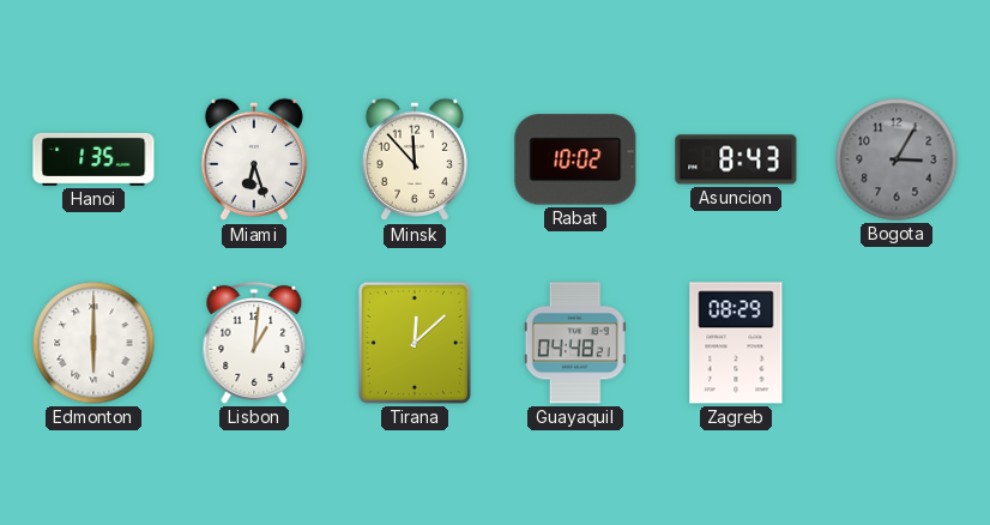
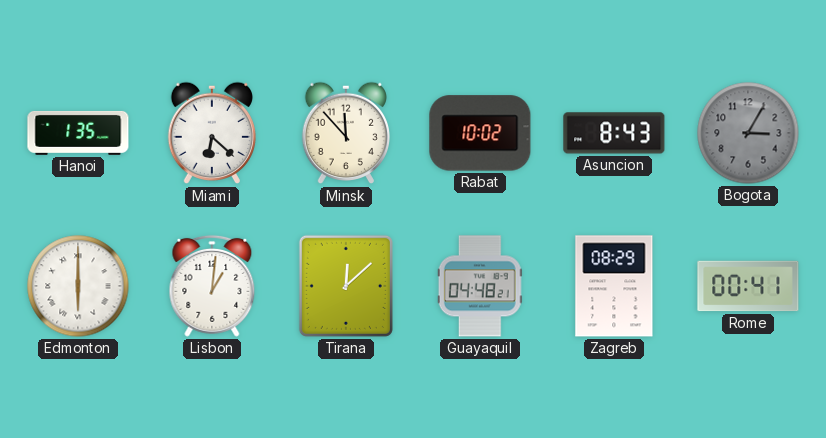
Miami: 6:27 -> 6:22
Rome: none -> 00:41
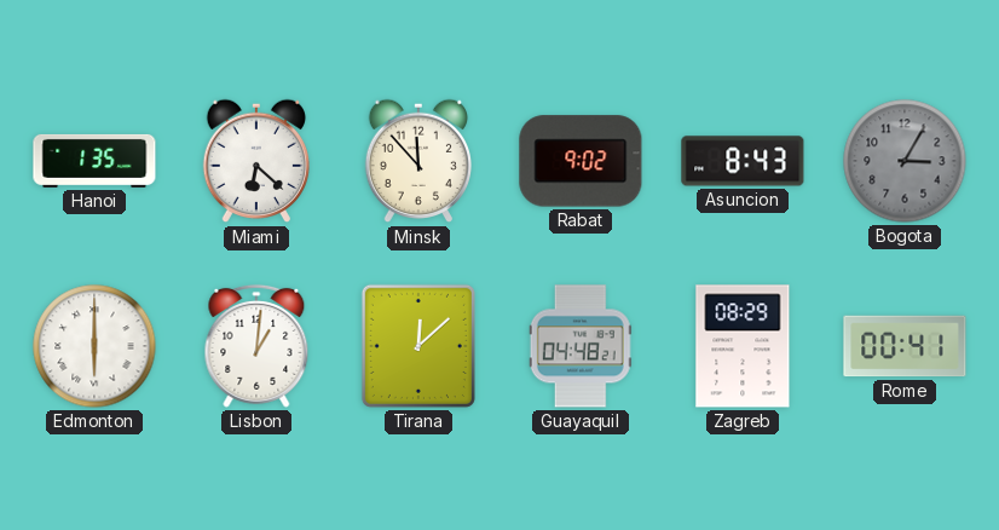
Rabat: 10:02 -> 9:02
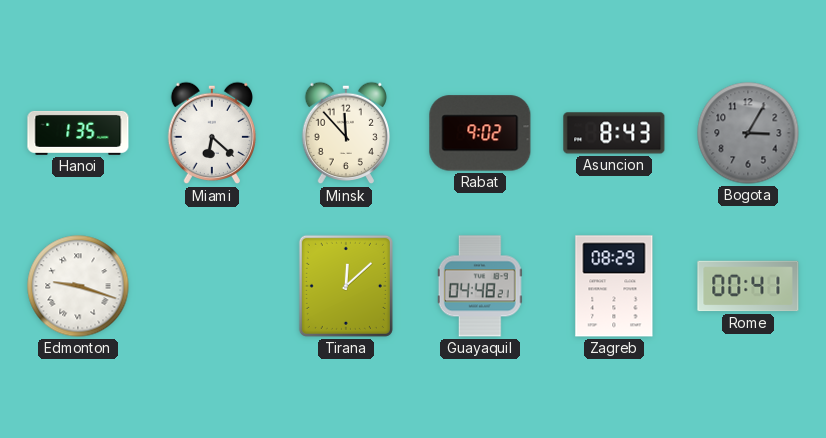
Edmonton: 6:00 -> 9:18
Lisbon: 1:01 -> none
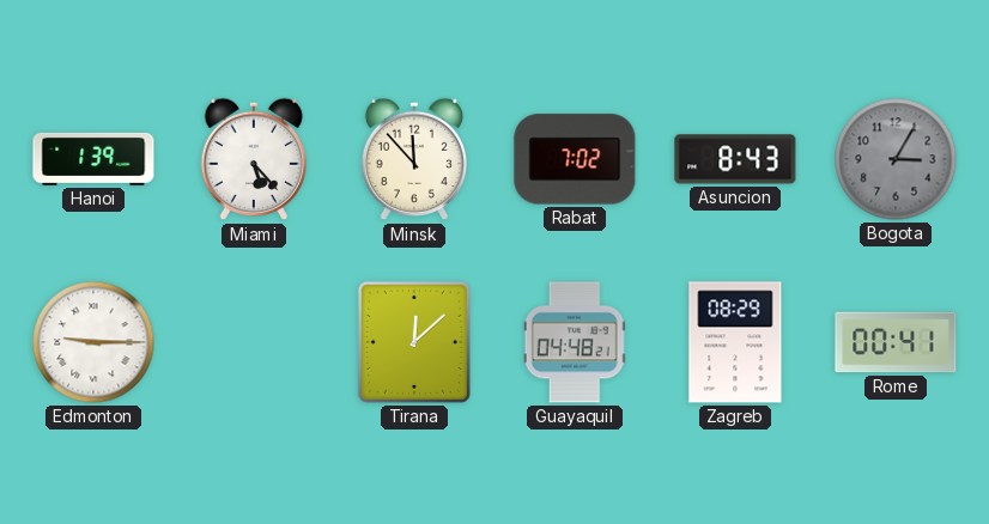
Hanoi: 1:35 -> 1:39
Miami: 6:22 -> 5:23
Rabat: 9:02 -> 7:02
Edmonton: 9:18 -> 9:15
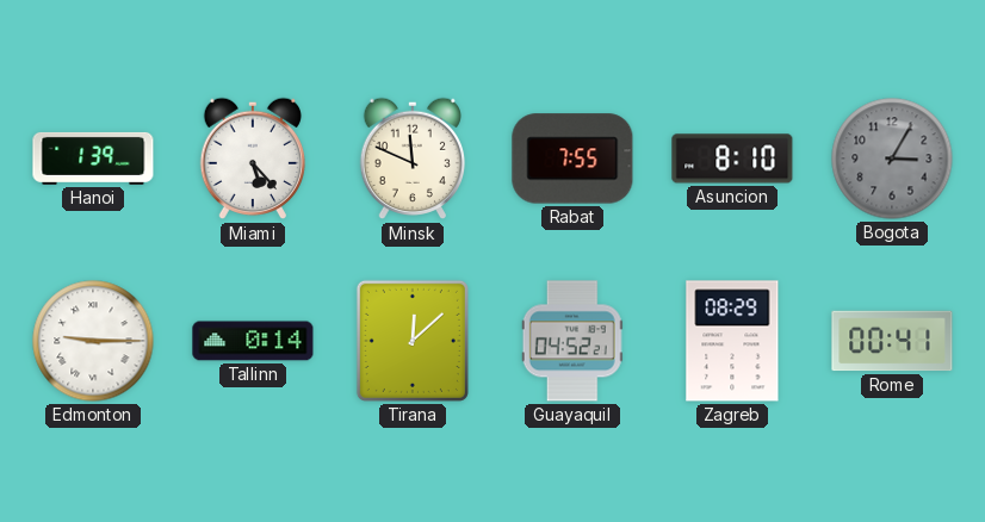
Minsk: 11:53 -> 11:49
Rabat: 7:02 -> 7:55
Asuncion: 8:43 -> 8:10
Tallinn: none -> 0:14
Guayaquil: 04:48 -> 04:52
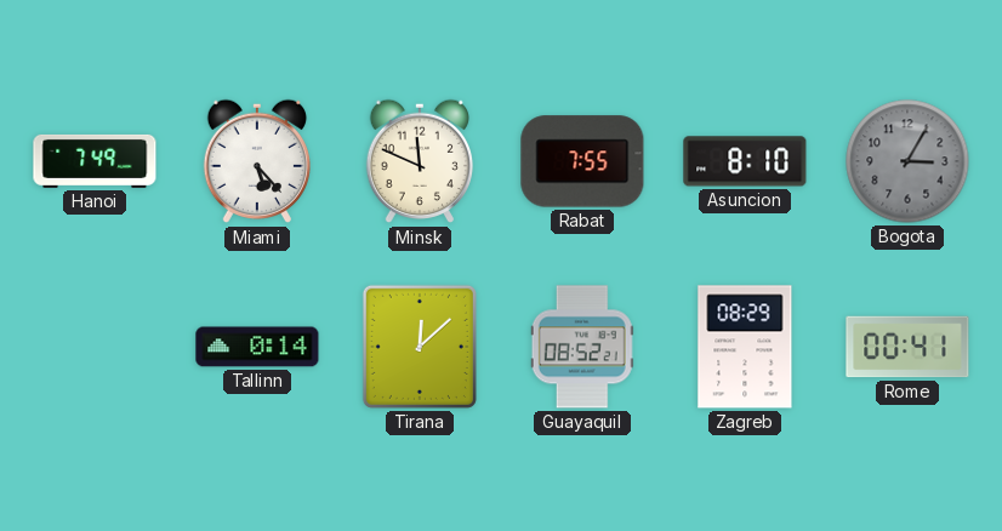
Hanoi: 1:39 -> 7:49
Edmonton: 9:15 -> none
Guayaquil: 04:52 -> 08:52
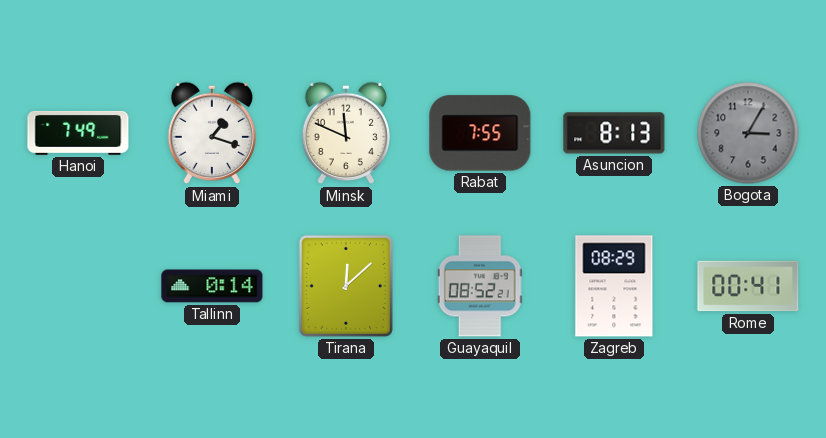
Miami: 5:23 -> 1:18
Asuncion: 8:10 -> 8:13
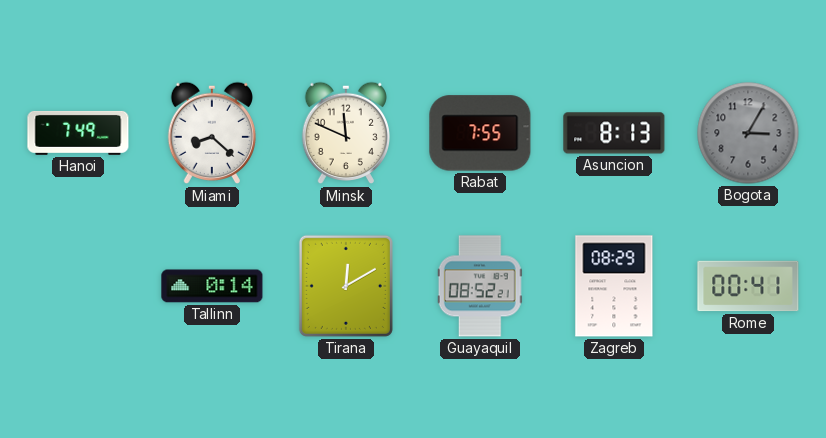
Miami: 1:18 -> 8:22
Tirana: 12:08 -> 12:10
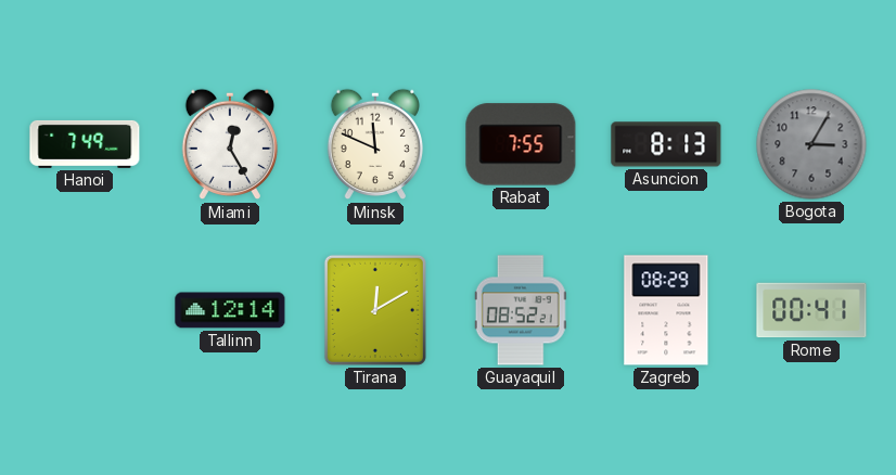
Miami: 8:22 -> 12:25
Tallinn: 0:14 -> 12:14
